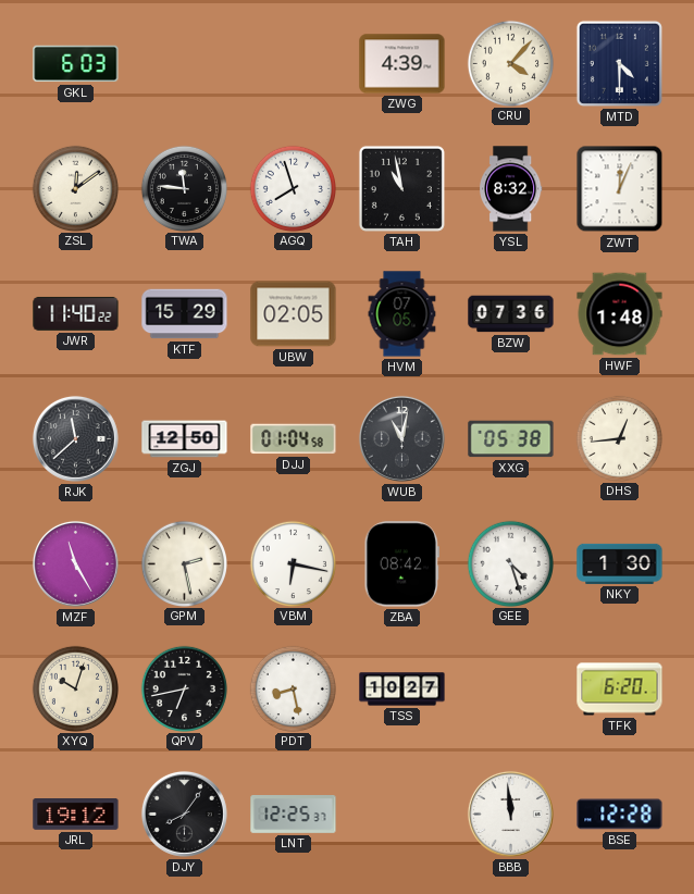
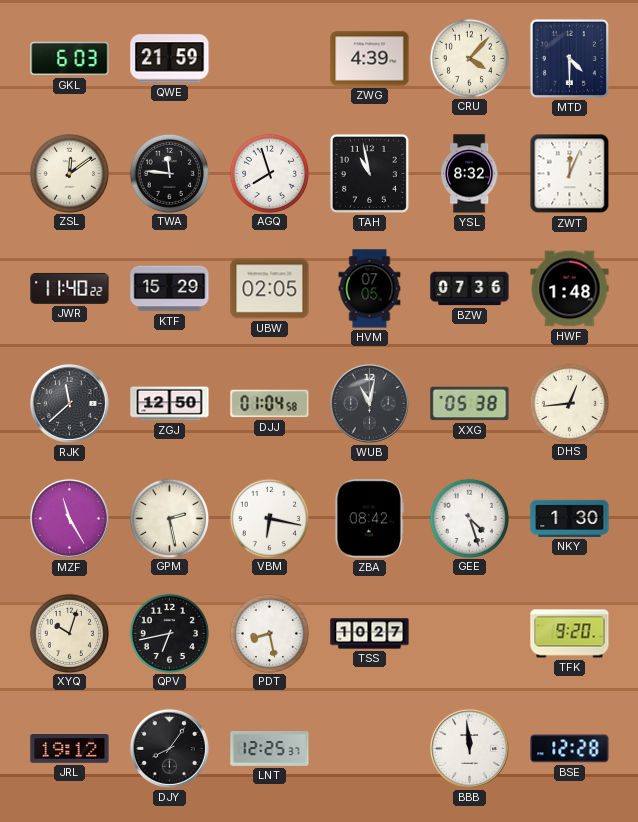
QWE: none -> 21:59
TFK: 6:20 -> 9:20
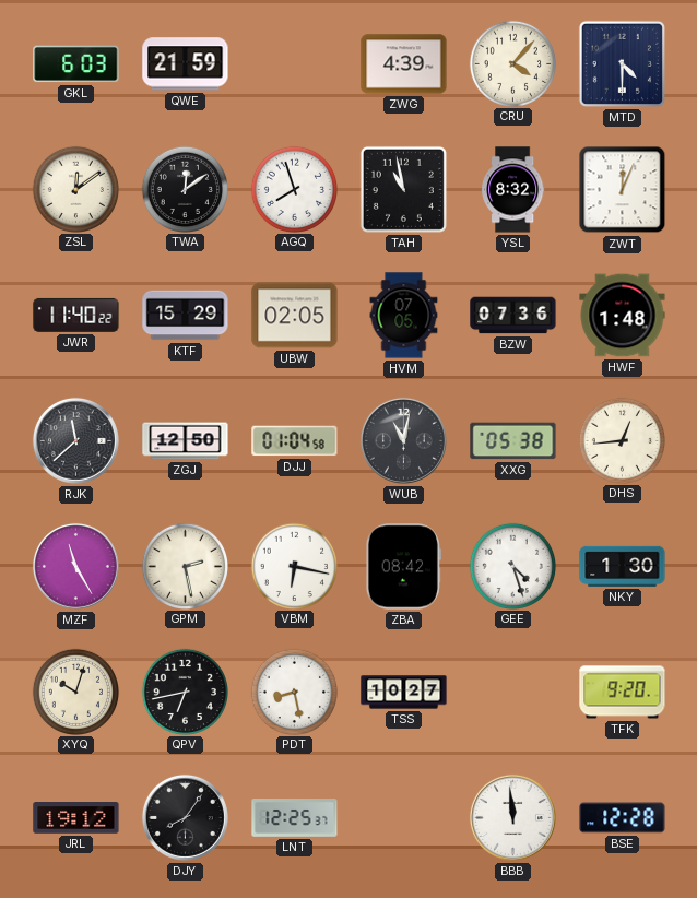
TWA: 11:46 -> 12:09
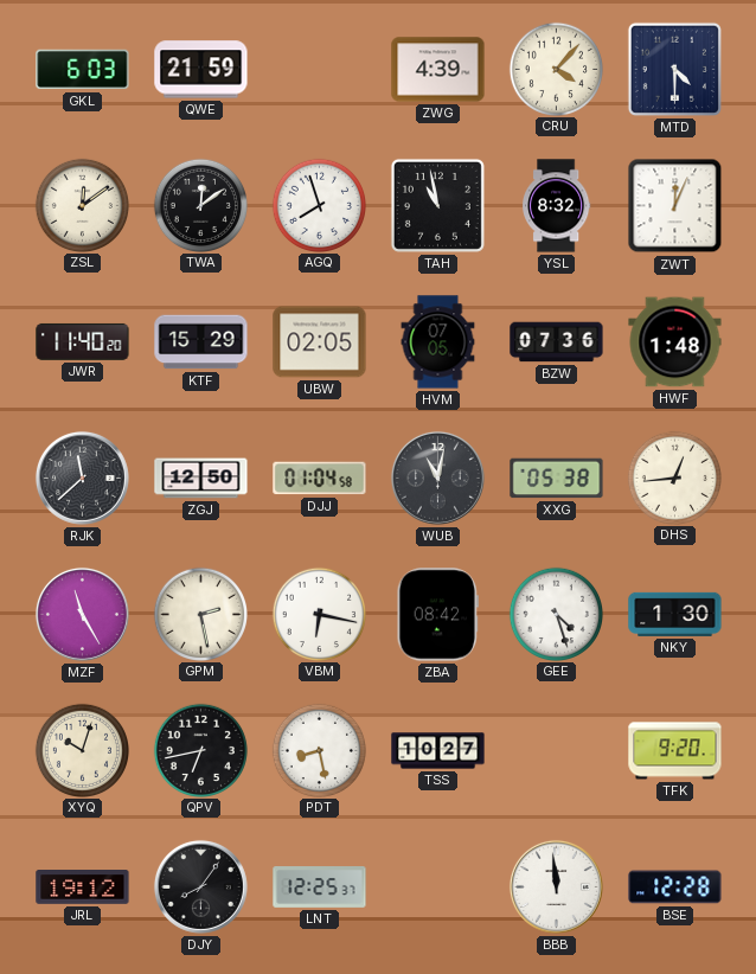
JWR: 11:40:22 -> 11:40:20
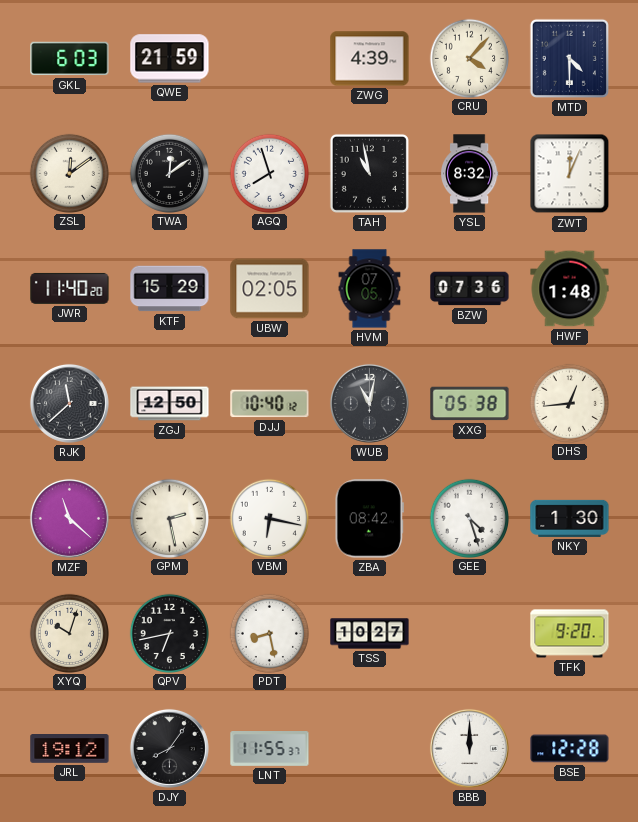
DJJ: 01:04 -> 10:40
MZF: 11:25 -> 11:22
LNT: 12:25 -> 11:55
BBB: 11:59 -> 12:00
